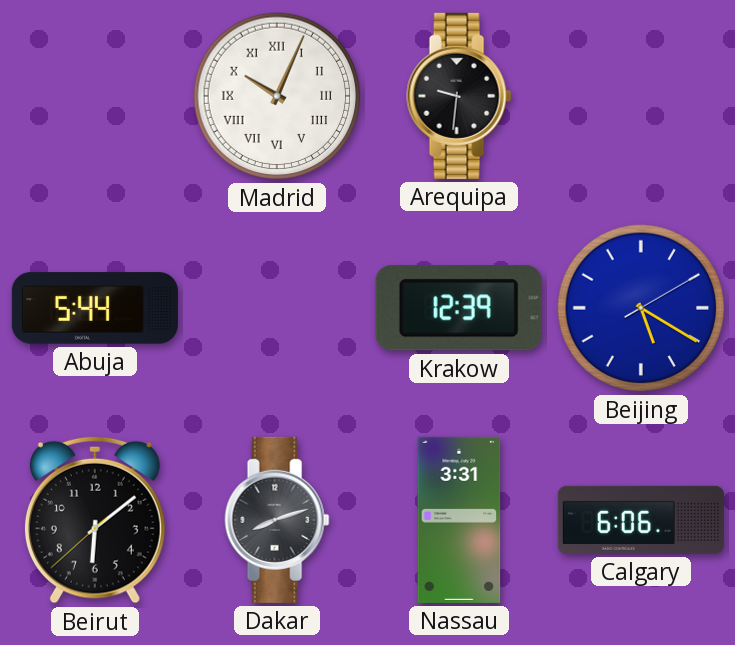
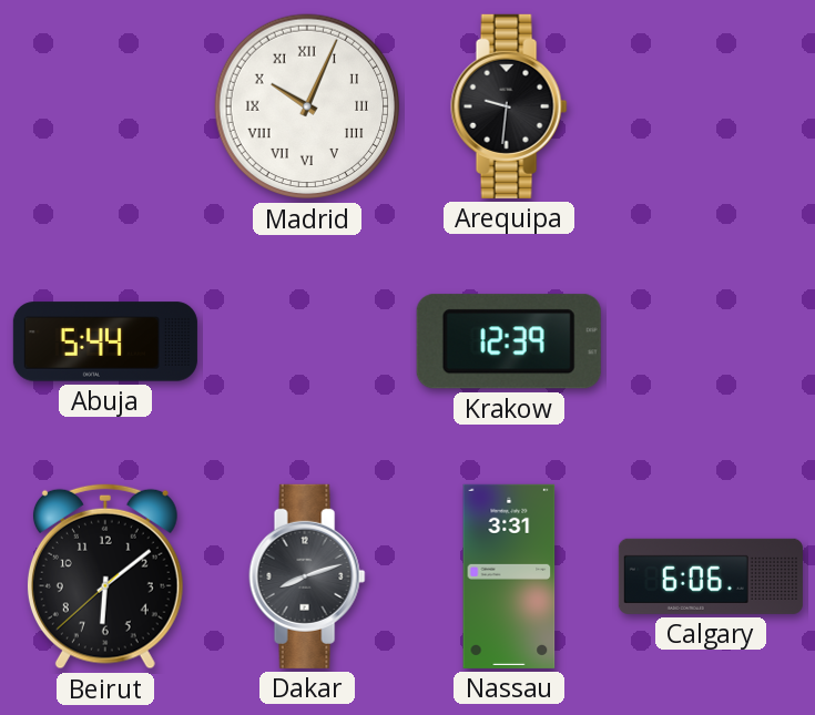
Beijing: 5:20 -> none
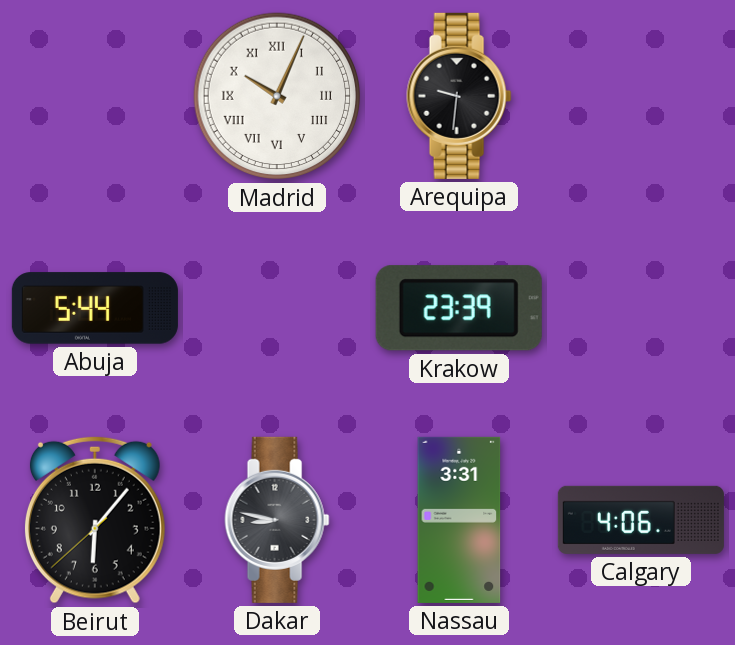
Krakow: 12:39 -> 23:39
Beirut: 6:08 -> 6:06
Dakar: 8:12 -> 8:47
Calgary: 6:06 -> 4:06
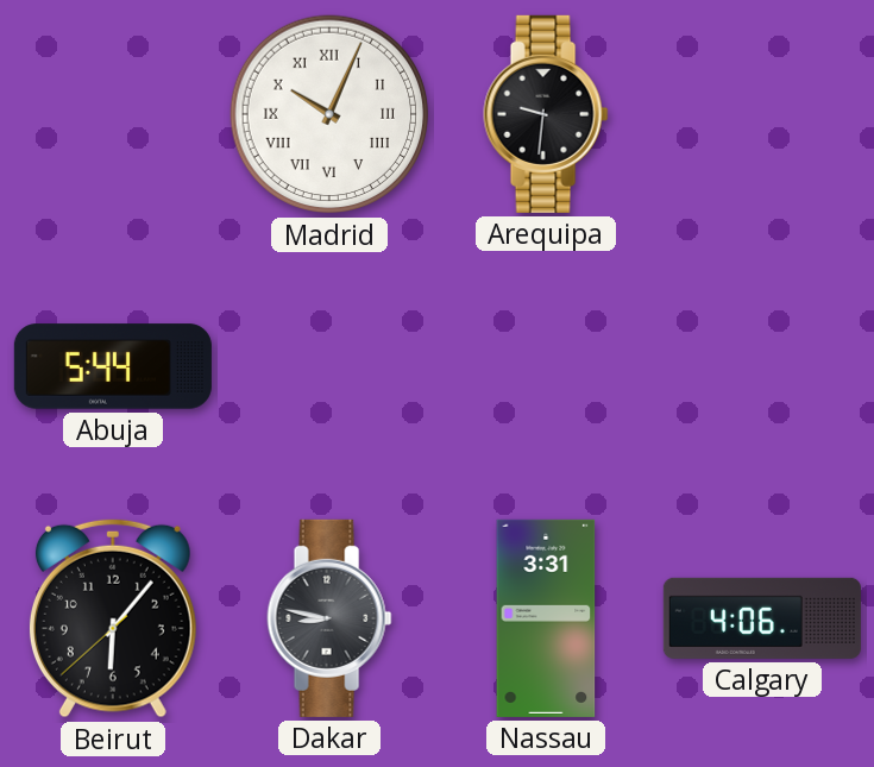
Krakow: 23:39 -> none
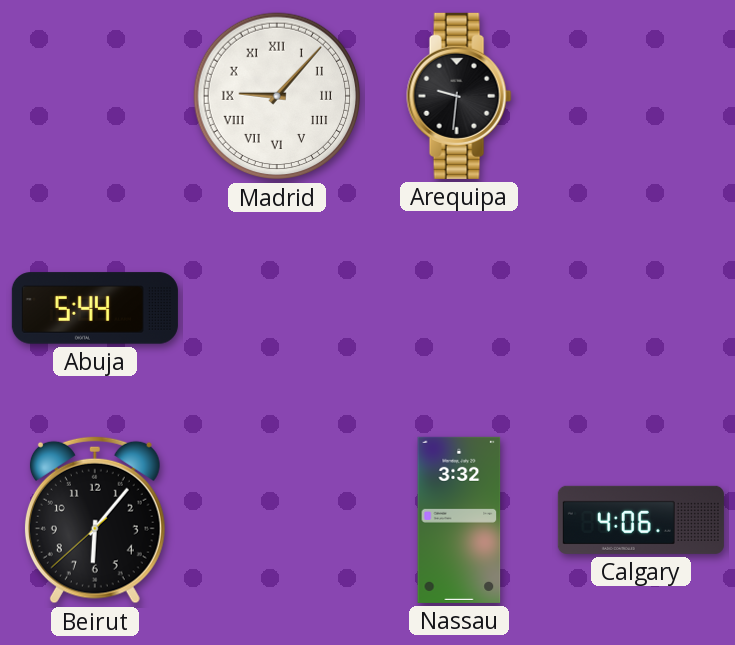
Madrid: 10:04 -> 9:07
Dakar: 8:47 -> none
Nassau: 3:31 -> 3:32
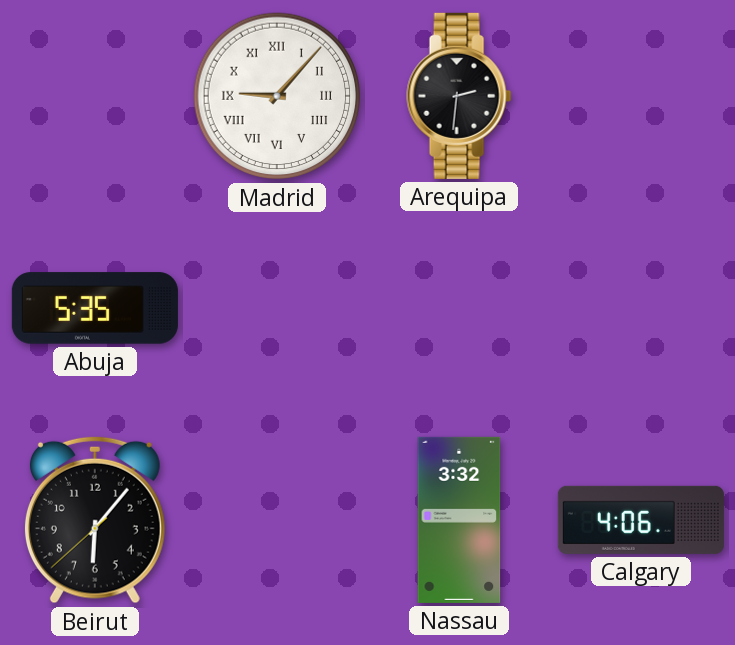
Arequipa: 9:31 -> 2:31
Abuja: 5:44 -> 5:35
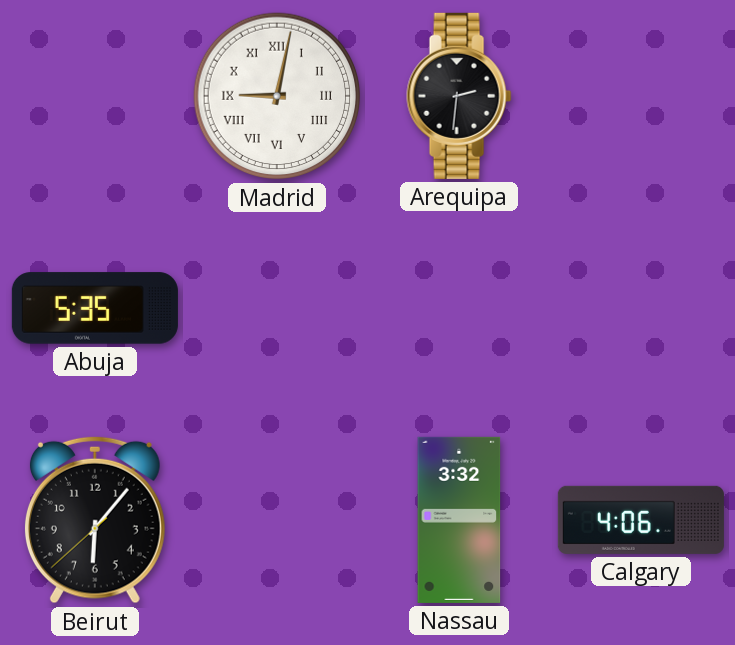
Madrid: 9:07 -> 9:02
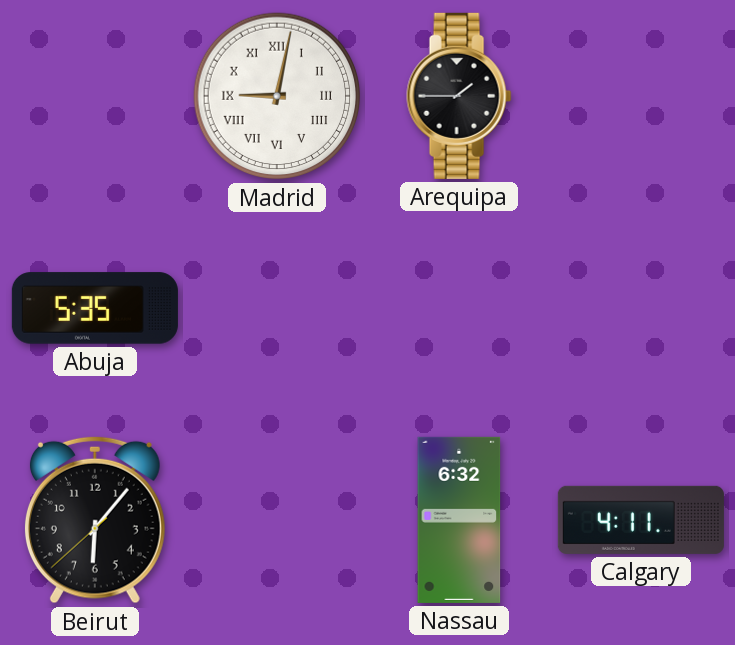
Arequipa: 2:31 -> 1:45
Nassau: 3:32 -> 6:32
Calgary: 4:06 -> 4:11
